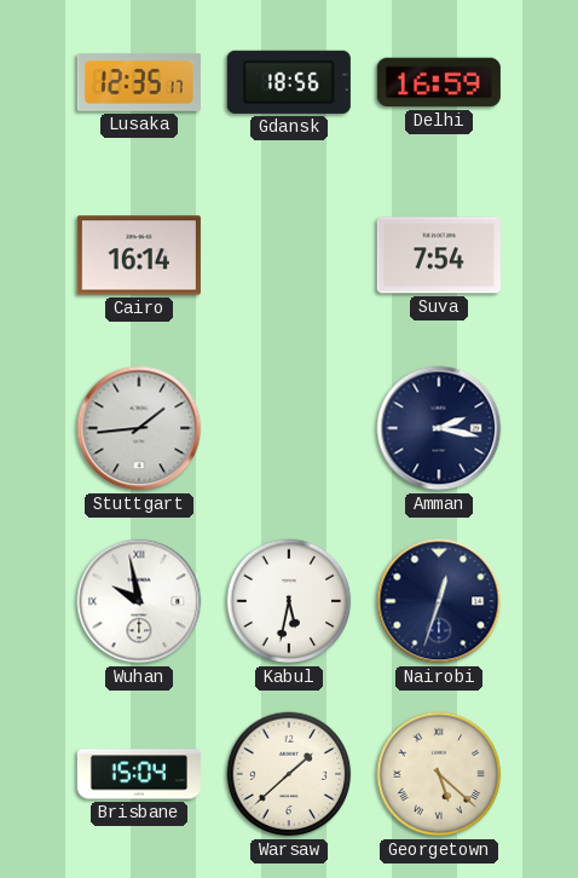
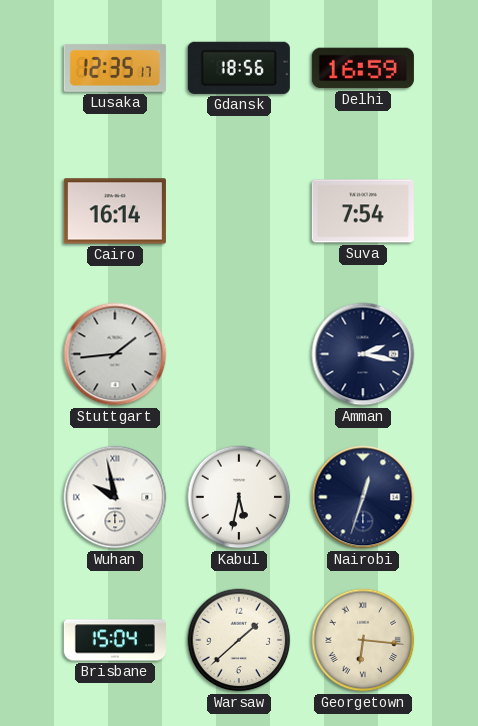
Georgetown: 5:22 -> 6:16
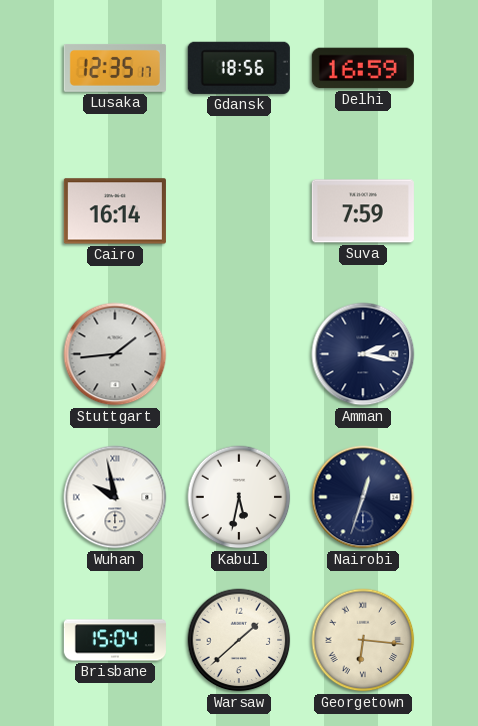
Suva: 7:54 -> 7:59
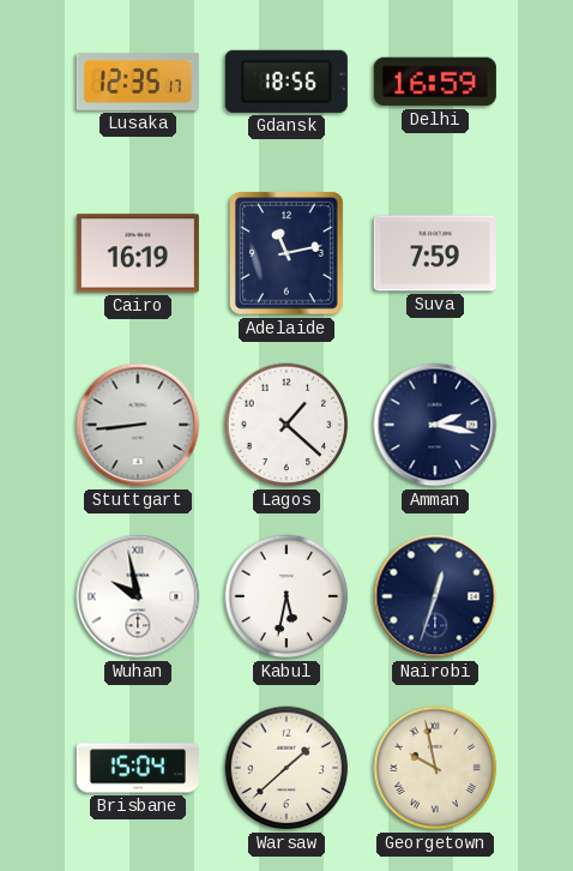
Cairo: 16:14 -> 16:19
Adelaide: none -> 11:13
Stuttgart: 1:44 -> 8:44
Lagos: none -> 1:22
Georgetown: 6:16 -> 9:58
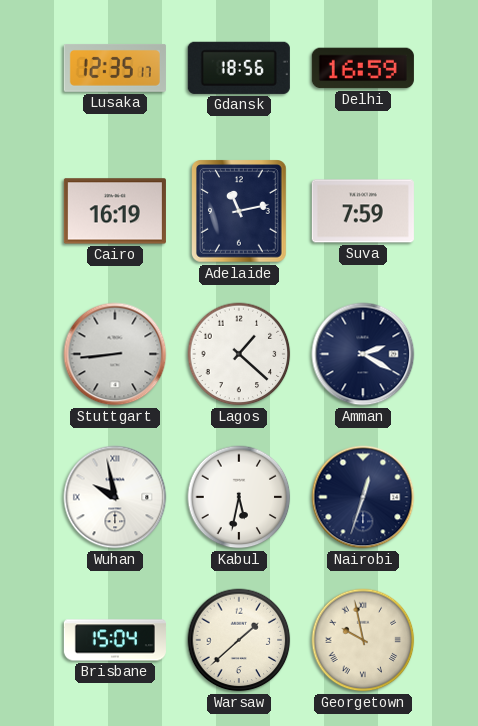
Amman: 2:17 -> 2:20
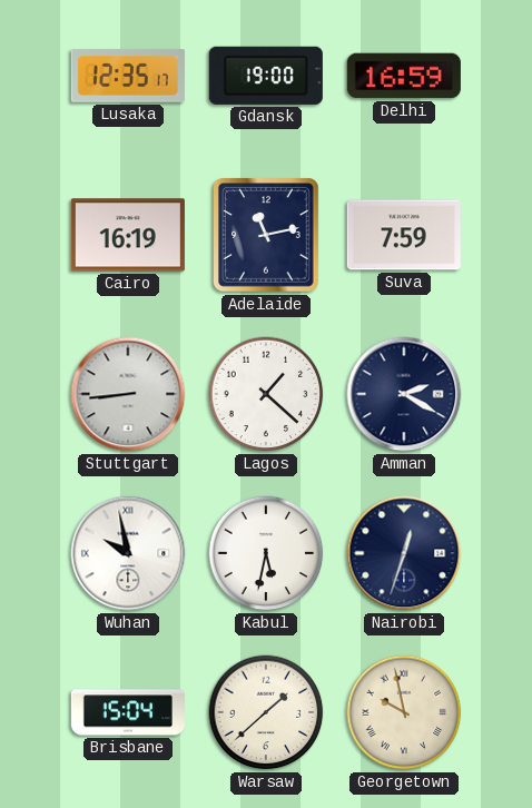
Gdansk: 18:56 -> 19:00
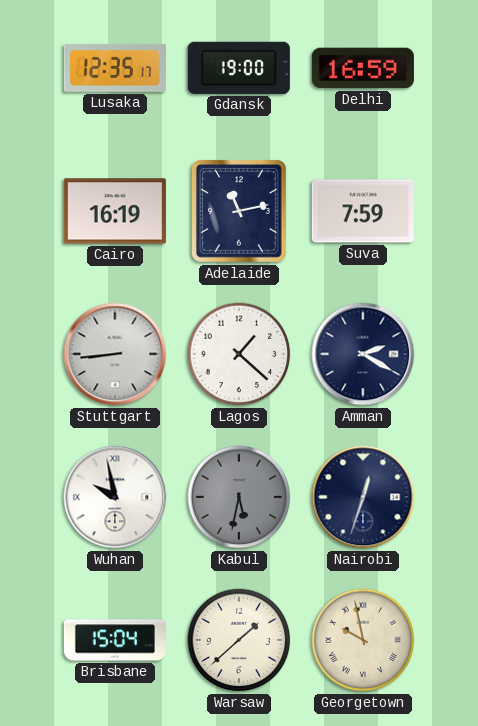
Kabul dial: white -> grey
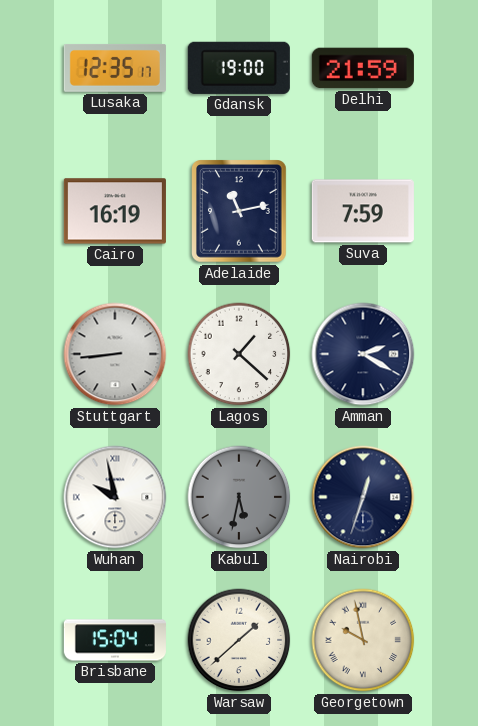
Delhi: 16:59 -> 21:59
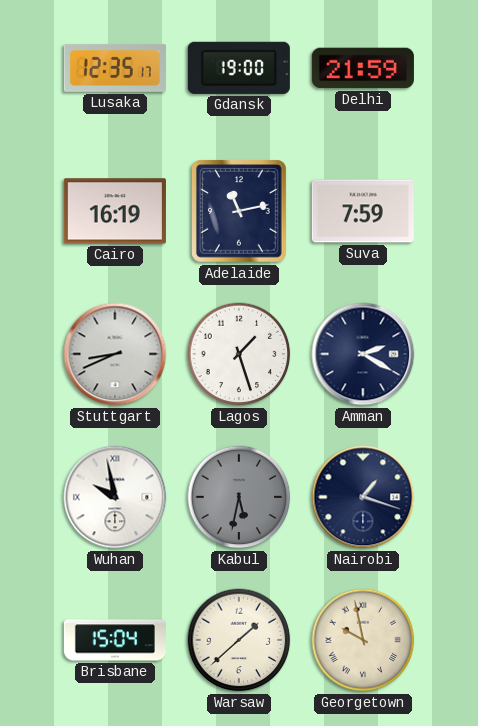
Stuttgart: 8:44 -> 8:41
Lagos: 1:22 -> 1:27
Nairobi: 12:33 -> 1:18
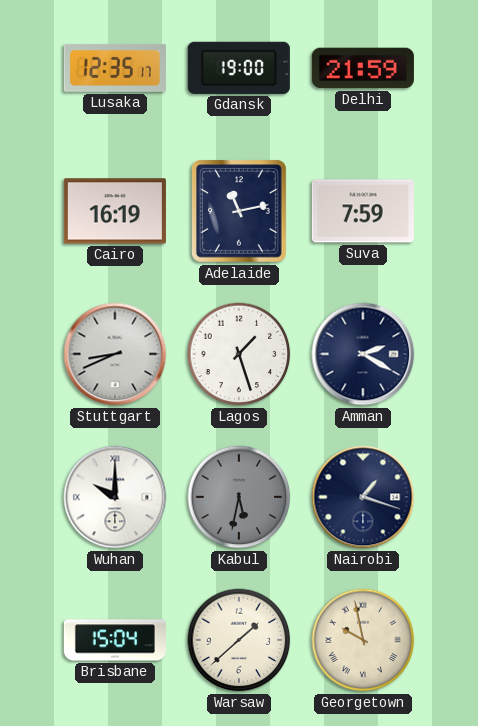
Wuhan: 9:58 -> 10:00
